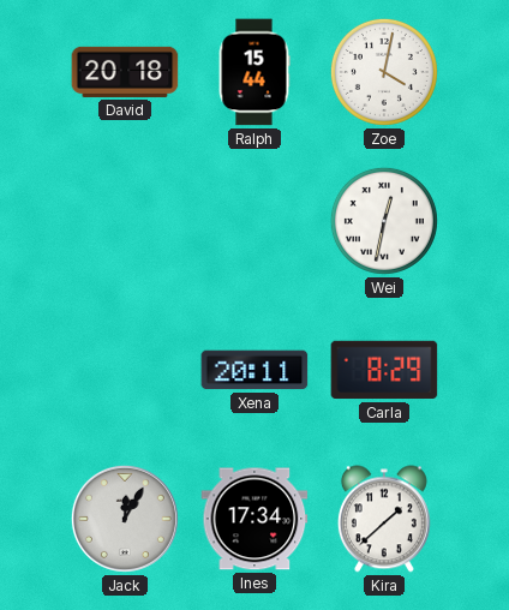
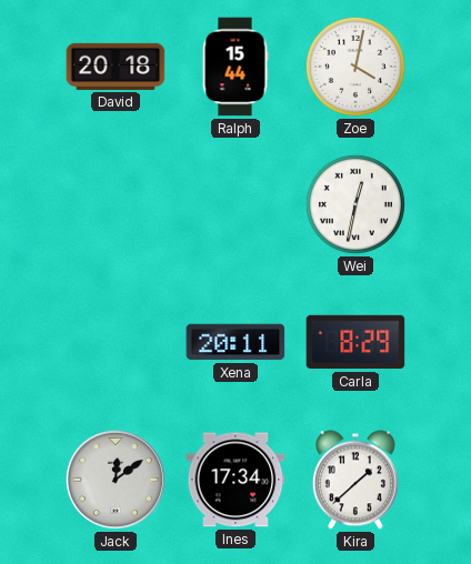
Jack: 12:05 -> 12:09
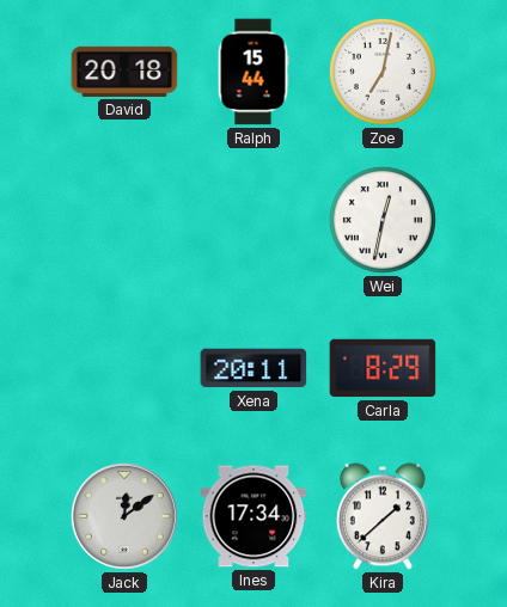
Zoe: 4:02 -> 7:02
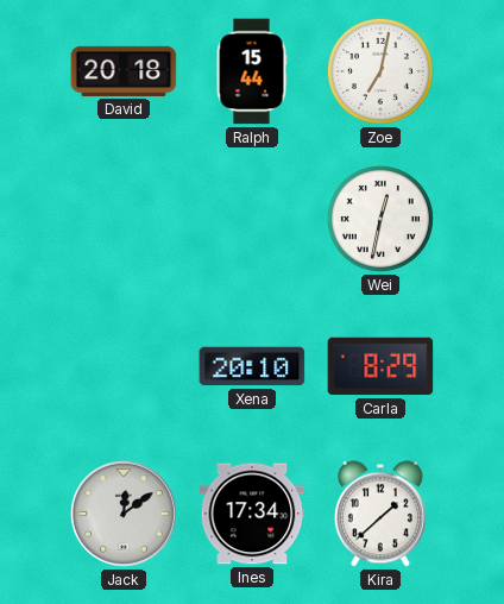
Xena: 20:11 -> 20:10
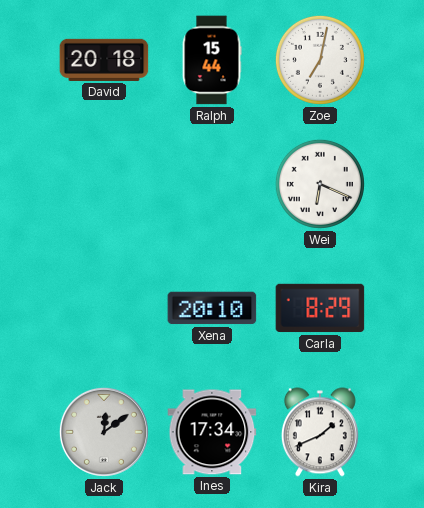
Wei: 12:32 -> 6:19
Kira: 1:38 -> 1:41
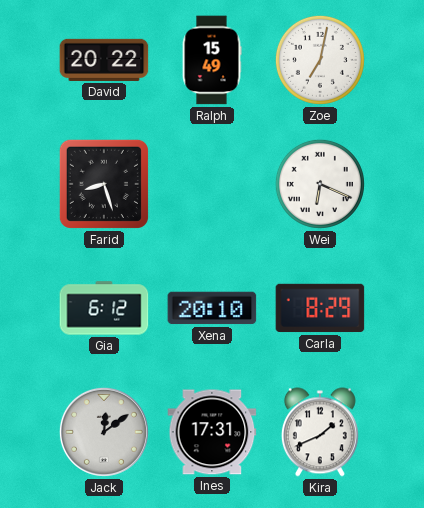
David: 20:18 -> 20:22
Ralph: 15:44 -> 15:49
Farid: none -> 8:27
Gia: none -> 6:12
Ines: 17:34 -> 17:31
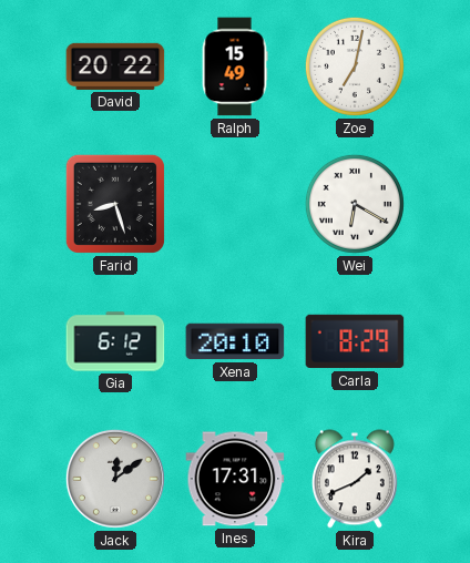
Wei: 6:19 -> 6:20
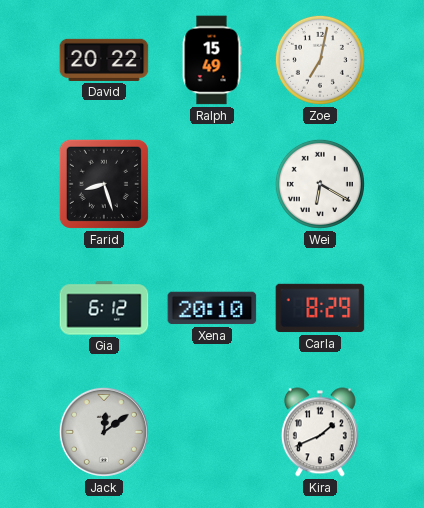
Ines: 17:31 -> none
